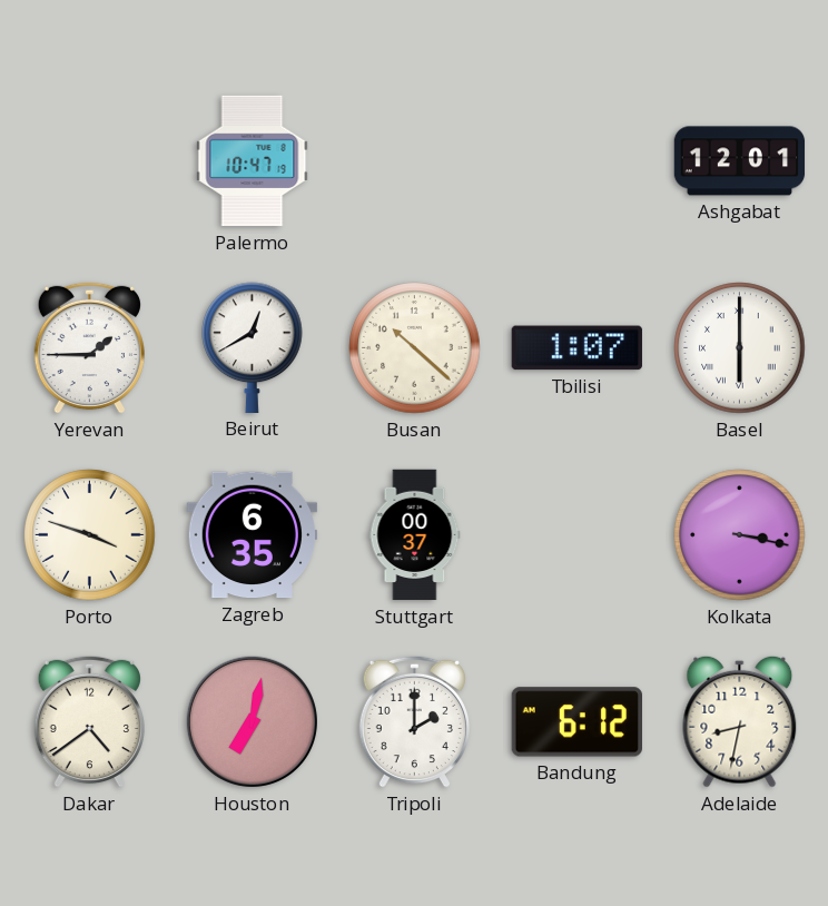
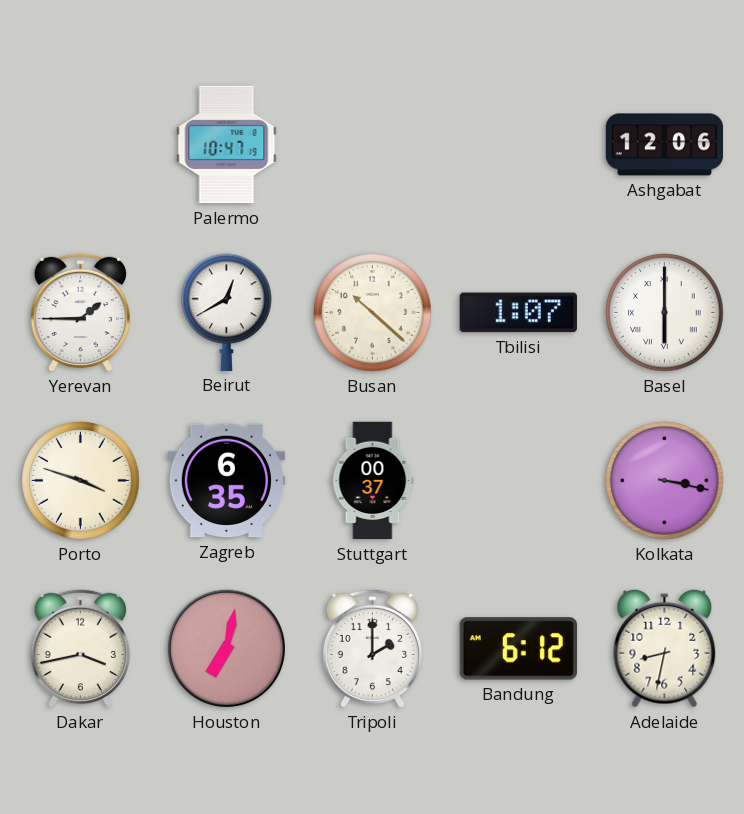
Ashgabat: 12:01 -> 12:06
Dakar: 4:39 -> 3:43
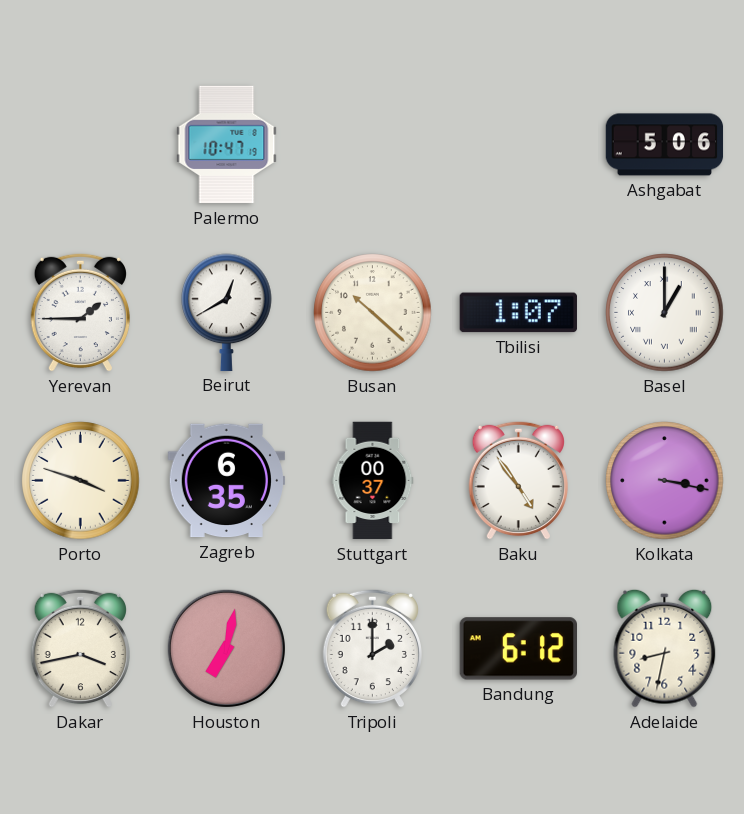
Ashgabat: 12:06 -> 5:06
Basel: 6:00 -> 1:00
Baku: none -> 4:54
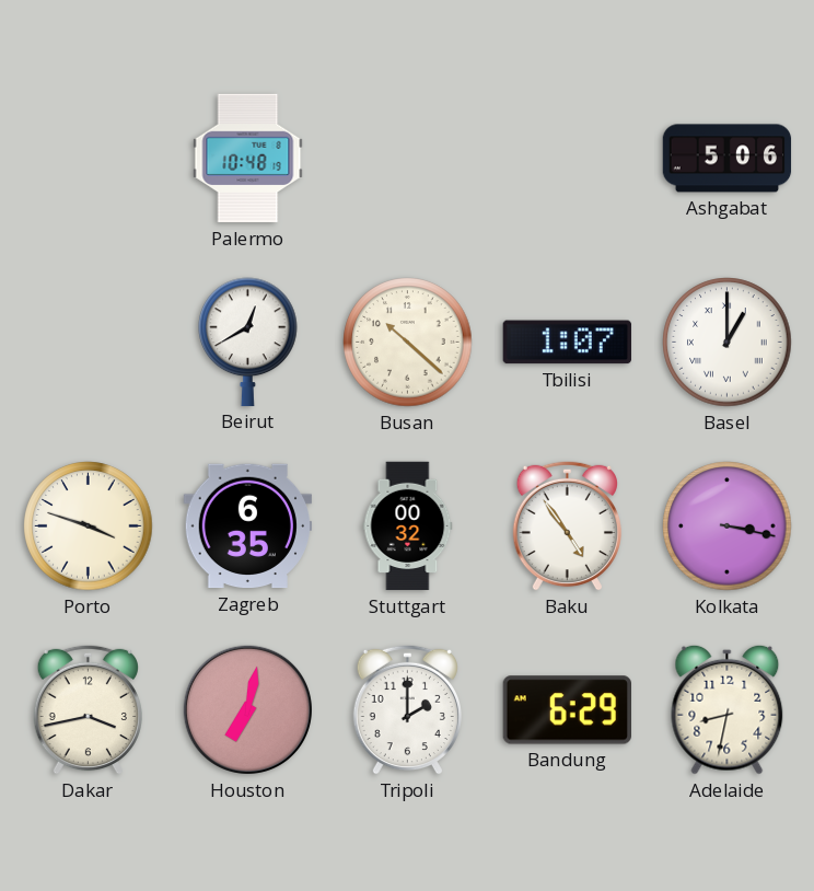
Palermo: 10:47 -> 10:48
Yerevan: 1:45 -> none
Stuttgart: 00:37 -> 00:32
Bandung: 6:12 -> 6:29
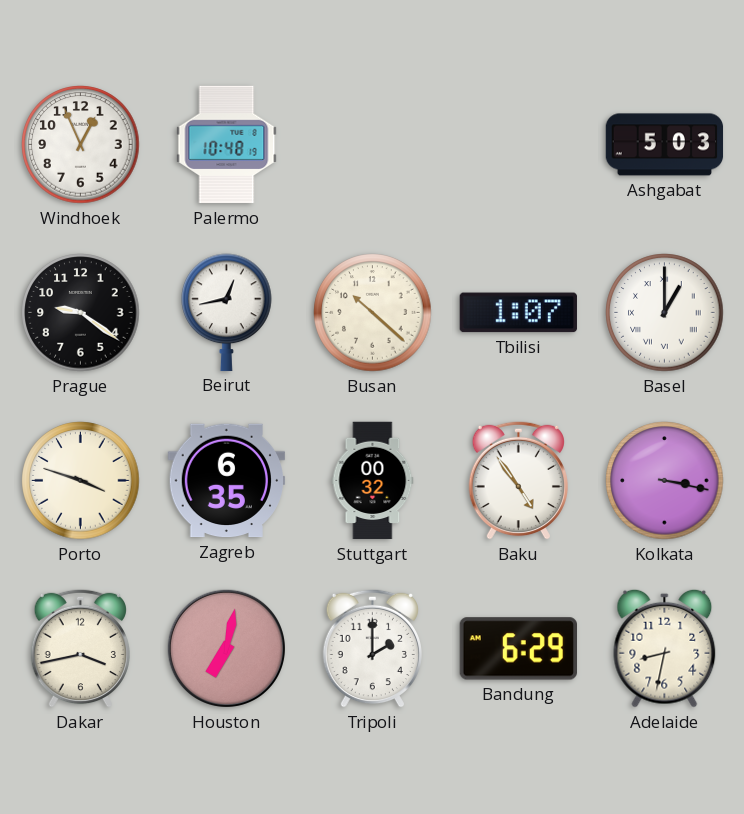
Windhoek: none -> 12:56
Ashgabat: 5:06 -> 5:03
Prague: none -> 9:21
Beirut: 12:40 -> 12:43
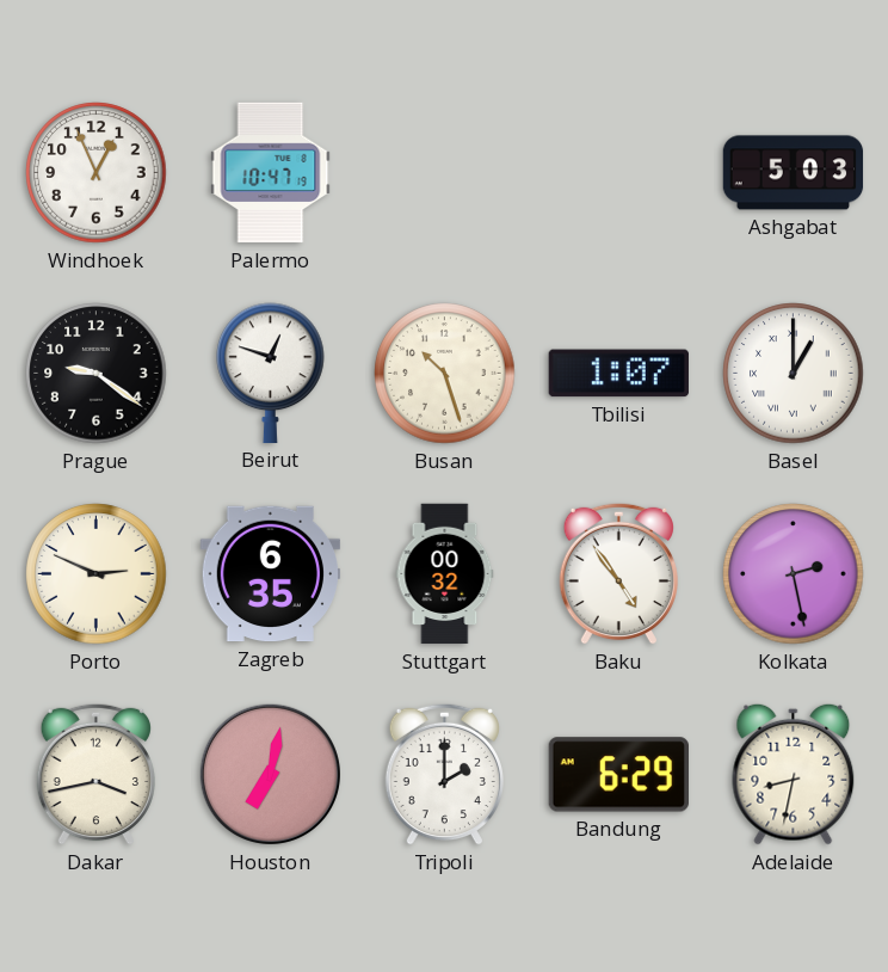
Palermo: 10:48 -> 10:47
Beirut: 12:43 -> 12:48
Busan: 10:22 -> 10:27
Porto: 3:48 -> 2:49
Kolkata: 3:17 -> 2:28
